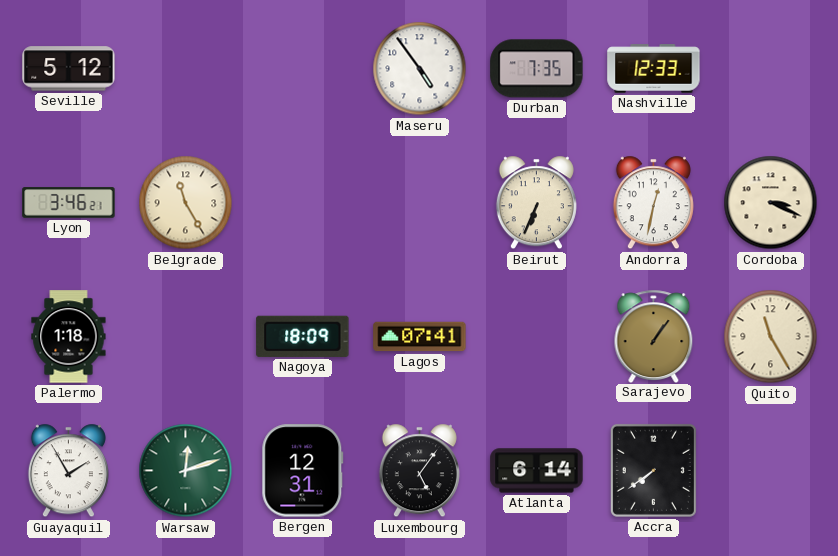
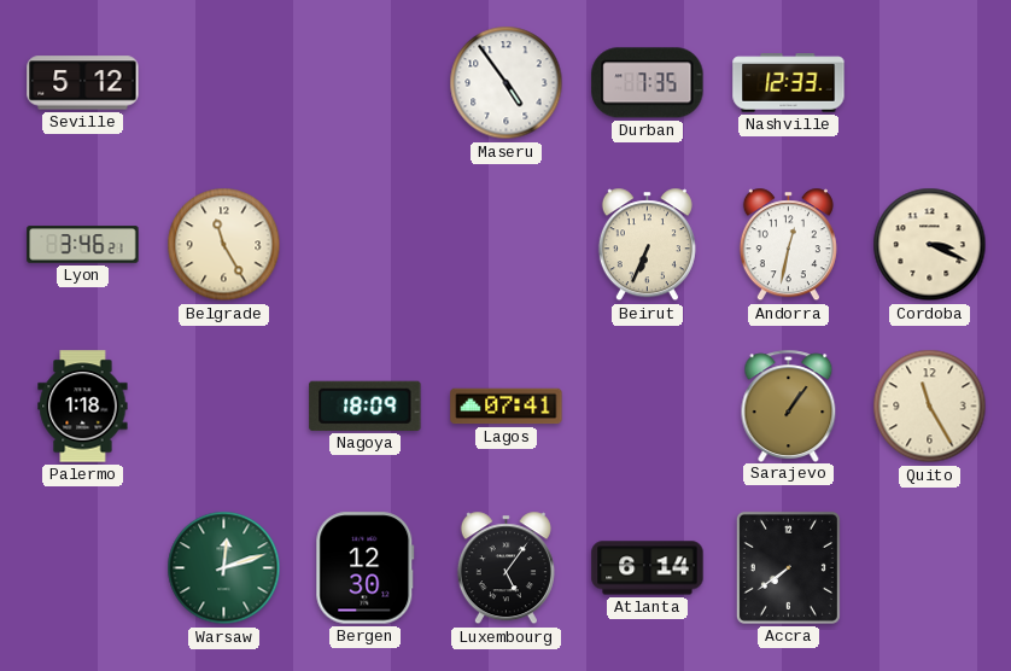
Guayaquil: 1:55 -> none
Bergen: 12:31 -> 12:30
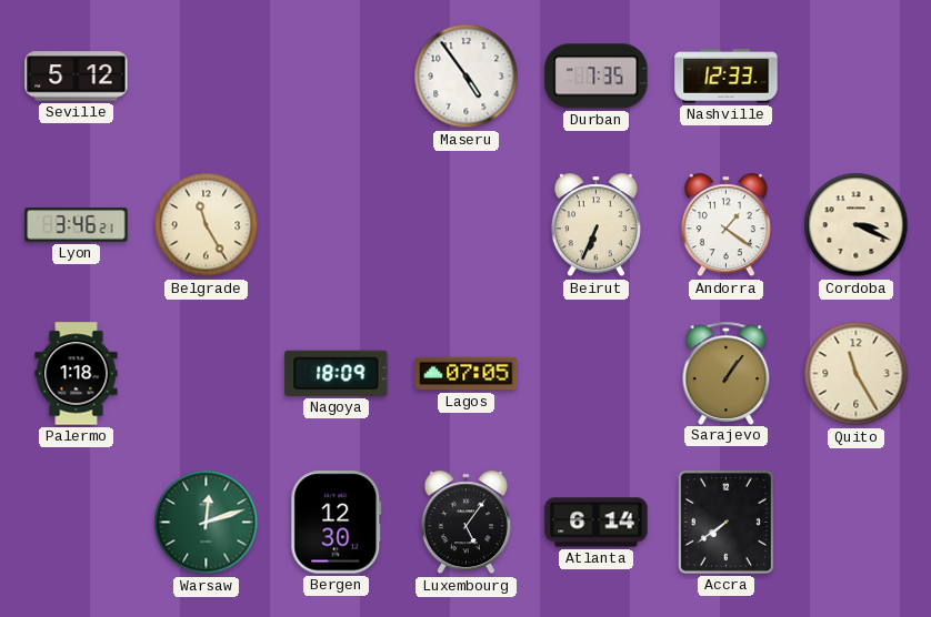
Andorra: 12:32 -> 1:21
Lagos: 07:41 -> 07:05
